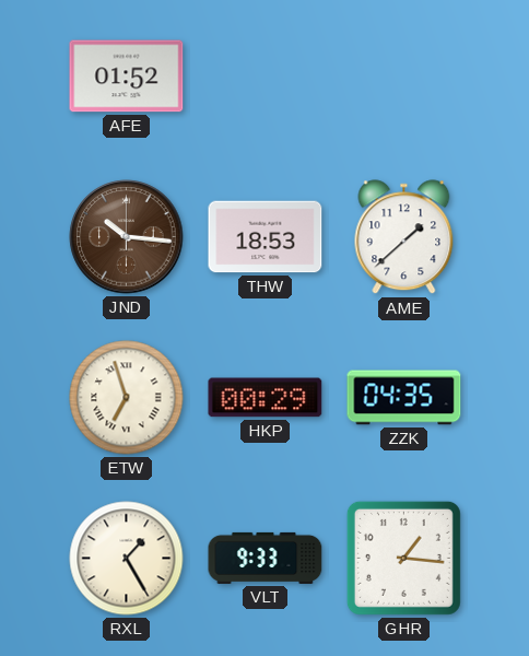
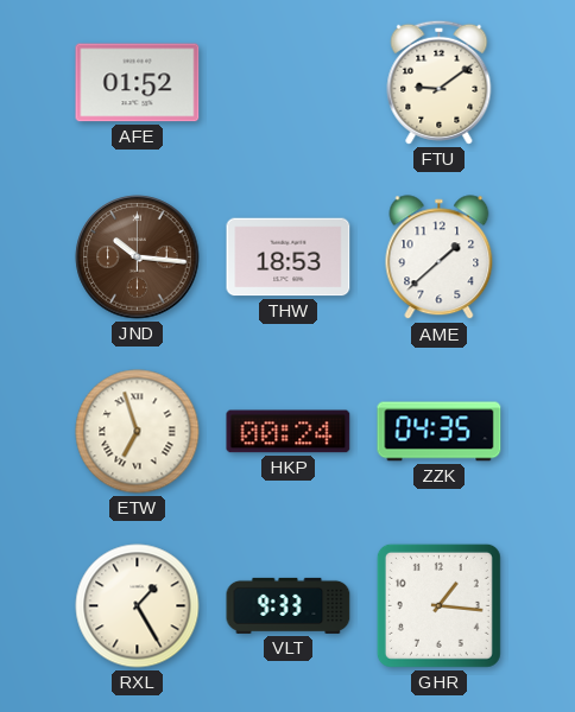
FTU: none -> 9:09
HKP: 00:29 -> 00:24
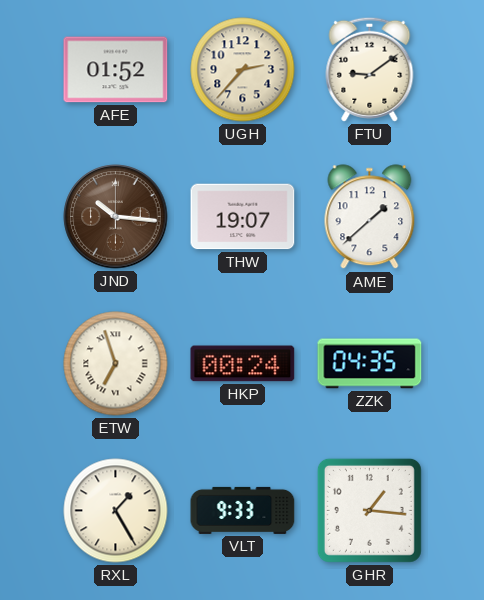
UGH: none -> 2:37
THW: 18:53 -> 19:07
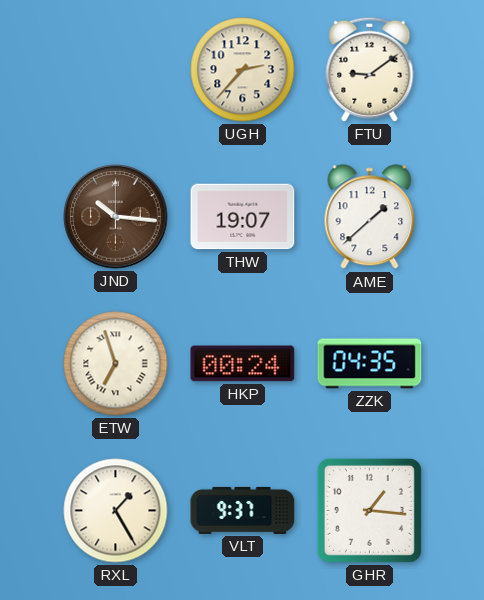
AFE: 01:52 -> none
VLT: 9:33 -> 9:37
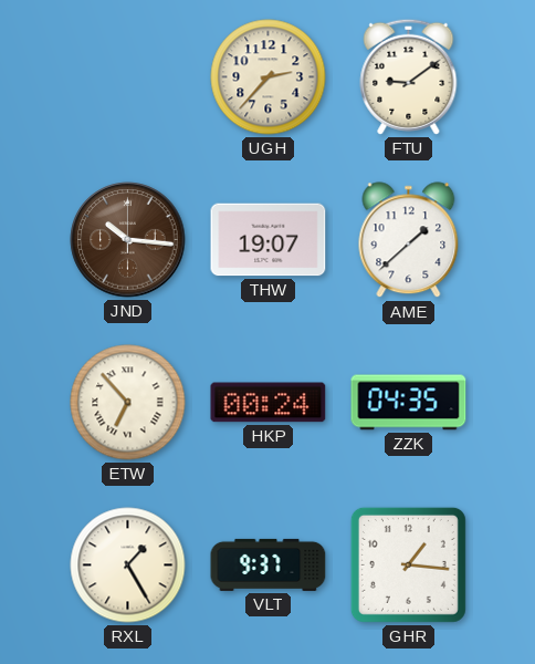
ETW: 6:57 -> 6:53
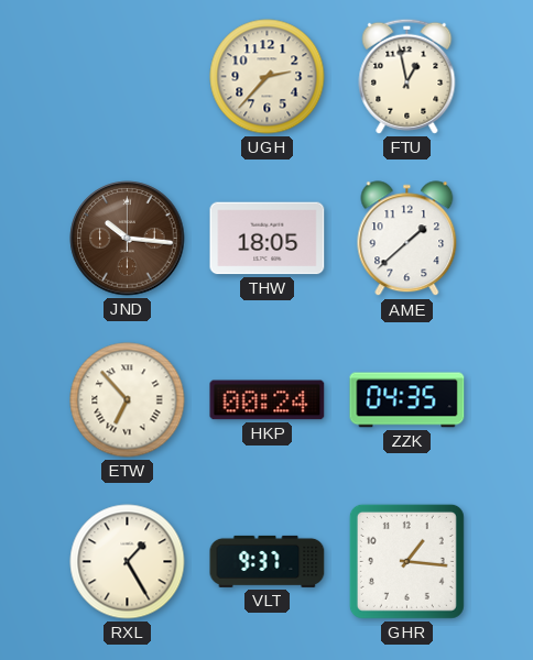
FTU: 9:09 -> 12:58
THW: 19:07 -> 18:05
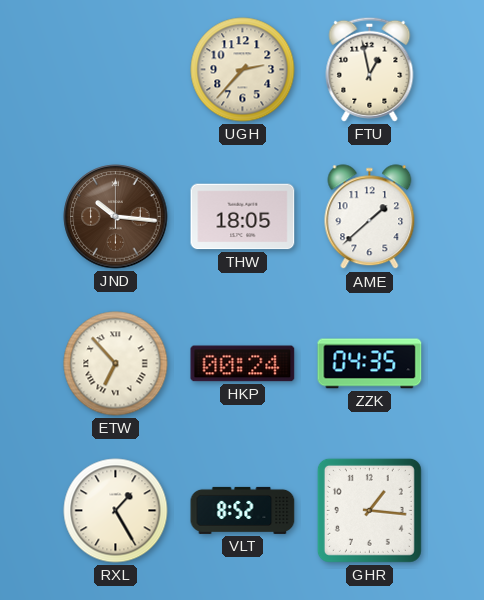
VLT: 9:37 -> 8:52
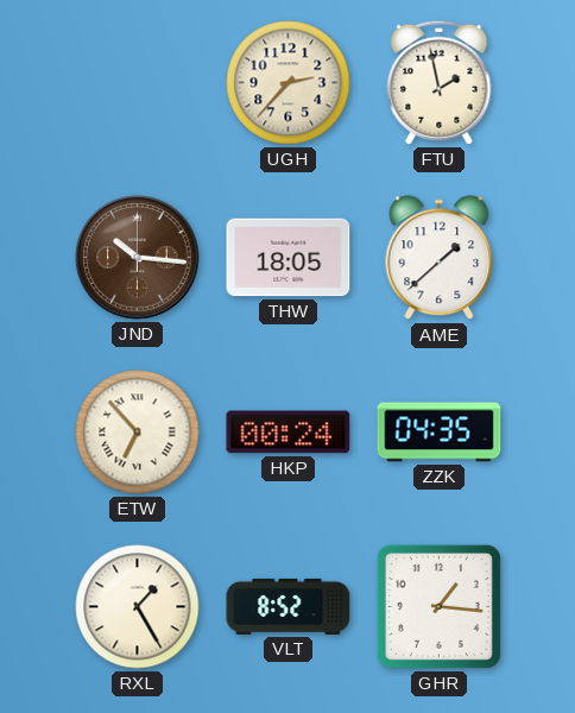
FTU: 12:58 -> 1:58
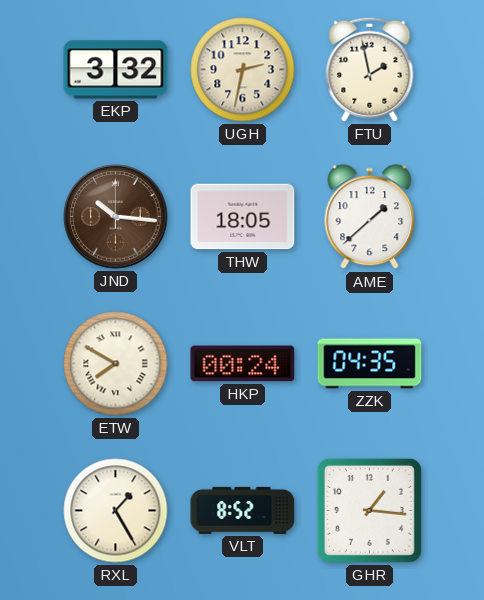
EKP: none -> 3:32
UGH: 2:37 -> 2:32
ETW: 6:53 -> 7:50
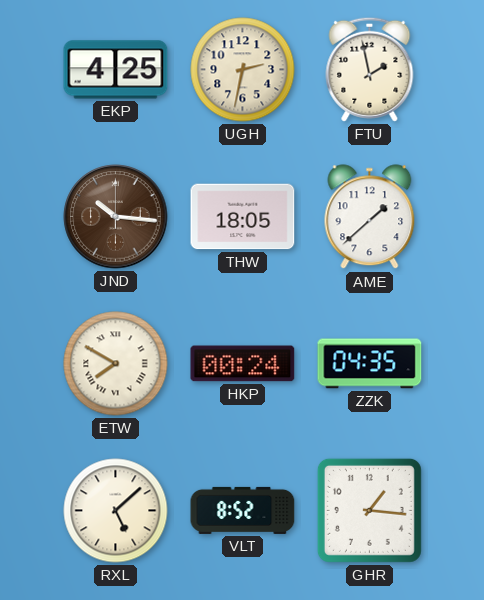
EKP: 3:32 -> 4:25
RXL: 1:25 -> 5:08
